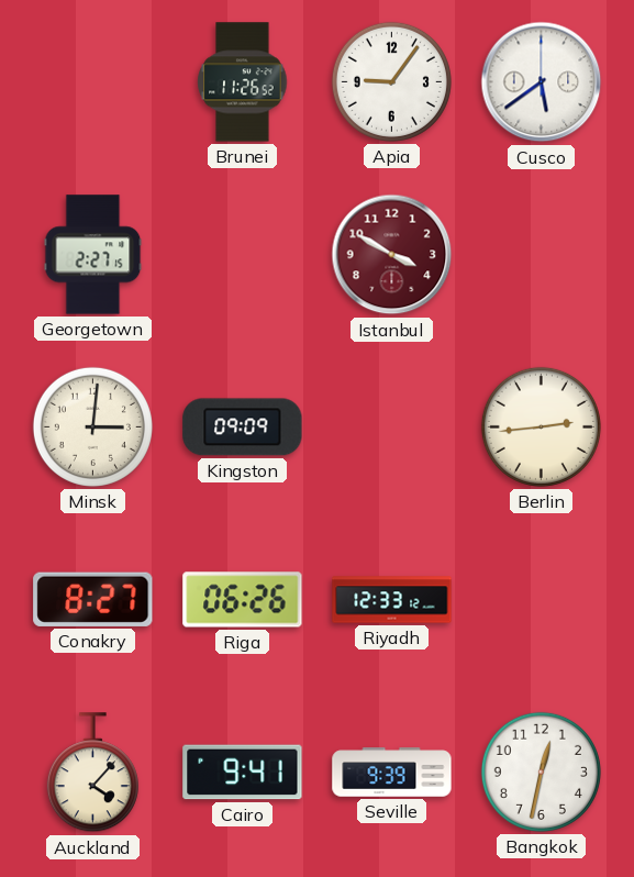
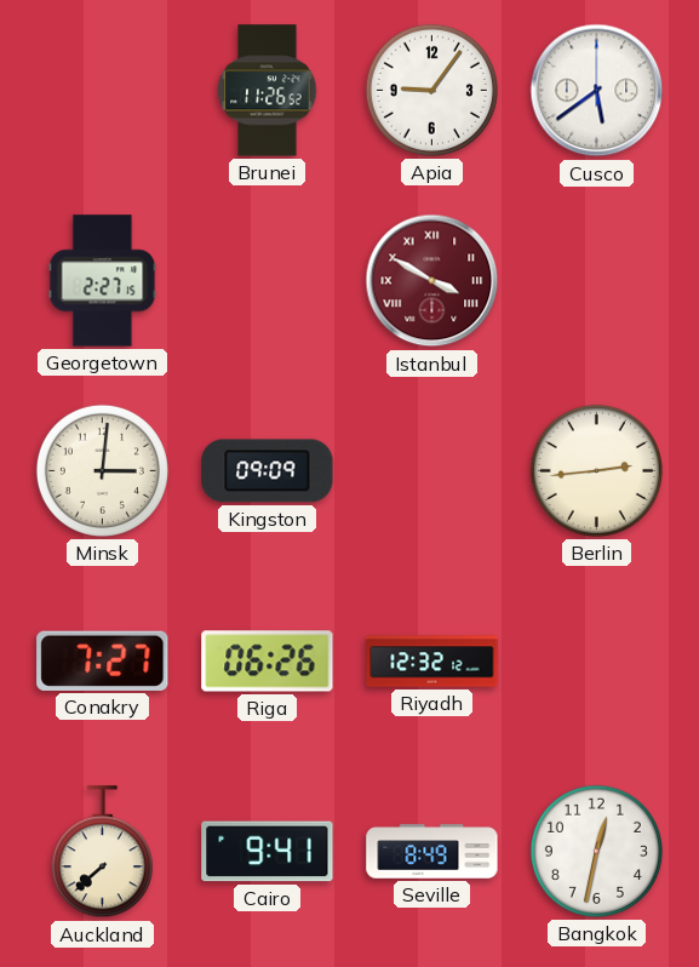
Istanbul numerals: Arabic -> Roman
Conakry: 8:27 -> 7:27
Riyadh: 12:33 -> 12:32
Auckland: 4:07 -> 7:38
Seville: 9:39 -> 8:49
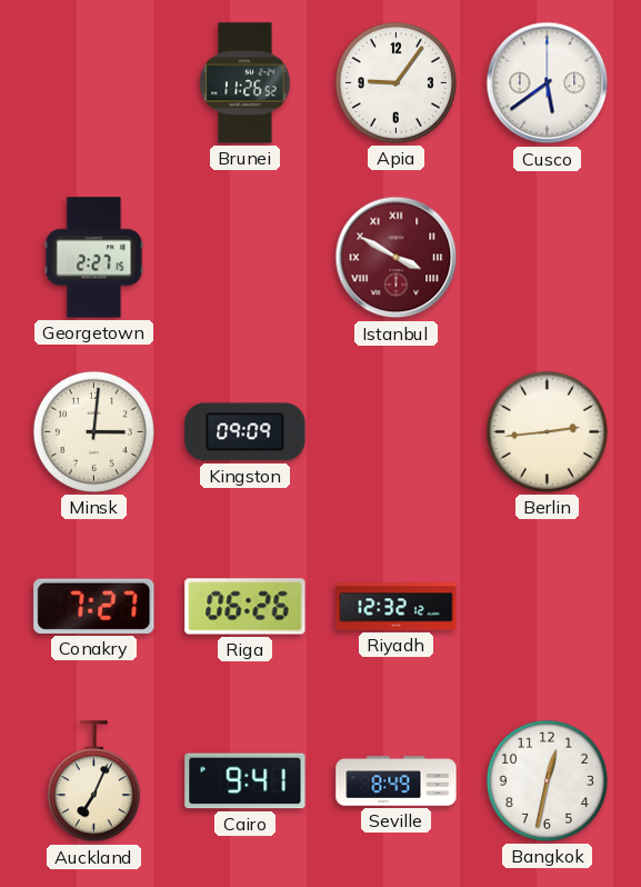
Auckland: 7:38 -> 7:04
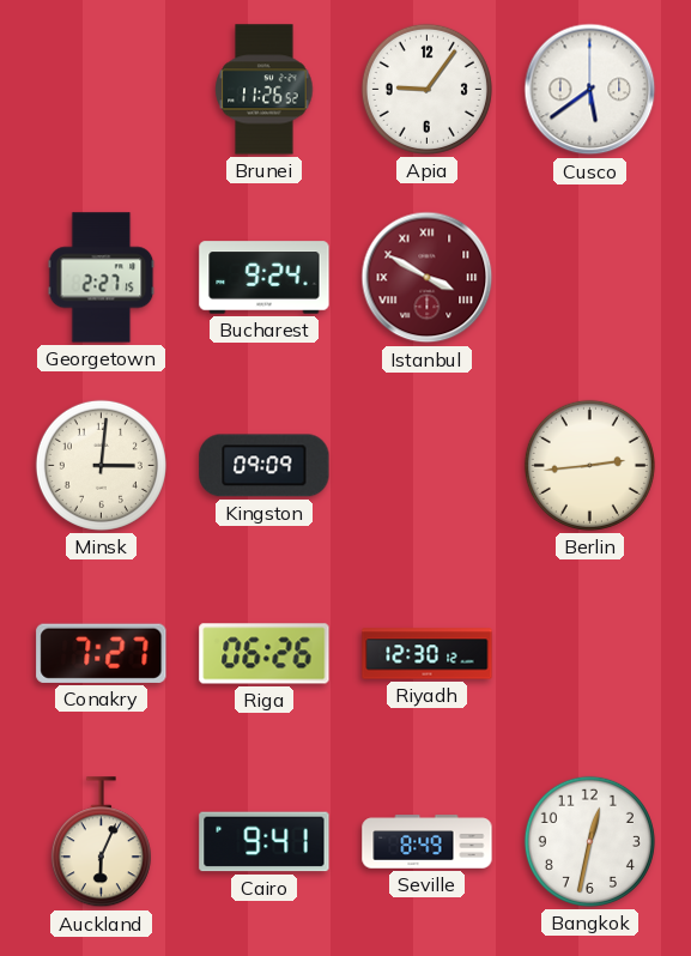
Bucharest: none -> 9:24
Riyadh: 12:32 -> 12:30
Auckland: 7:04 -> 6:04
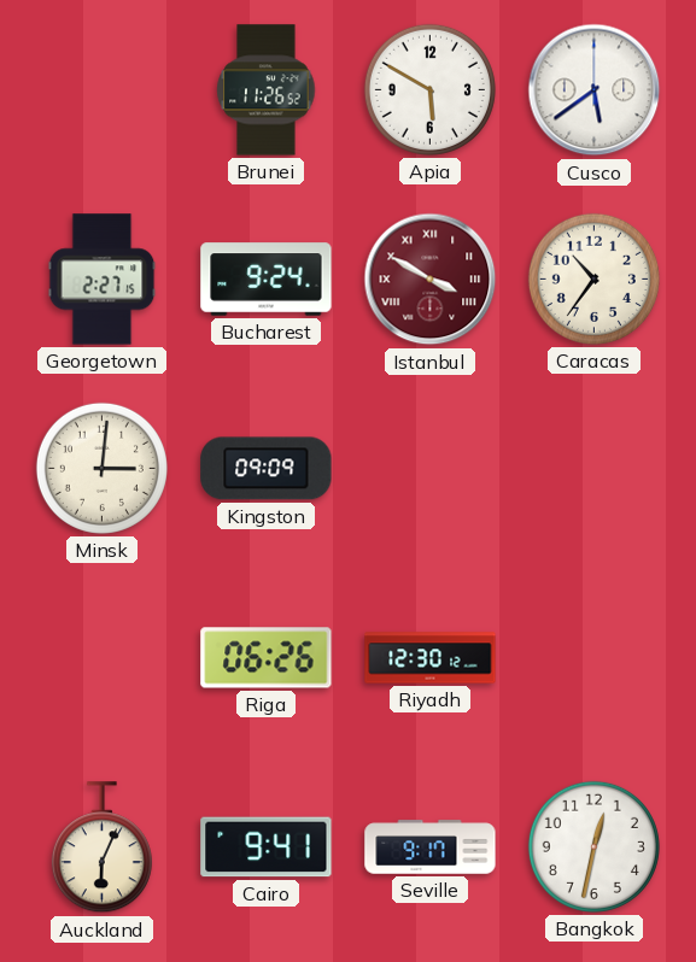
Apia: 9:06 -> 5:50
Caracas: none -> 10:36
Berlin: 2:44 -> none
Conakry: 7:27 -> none
Seville: 8:49 -> 9:17
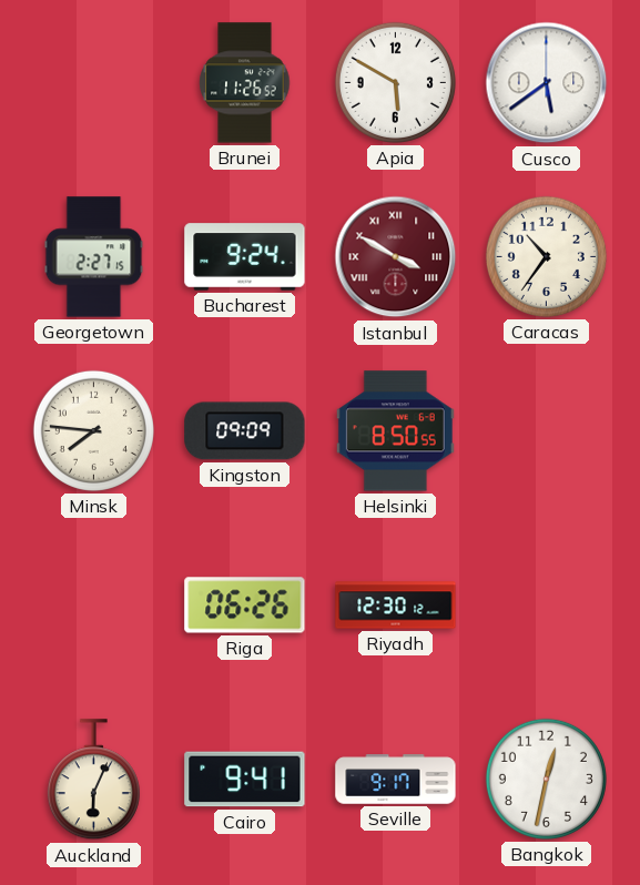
Minsk: 3:01 -> 7:46
Helsinki: none -> 8:50
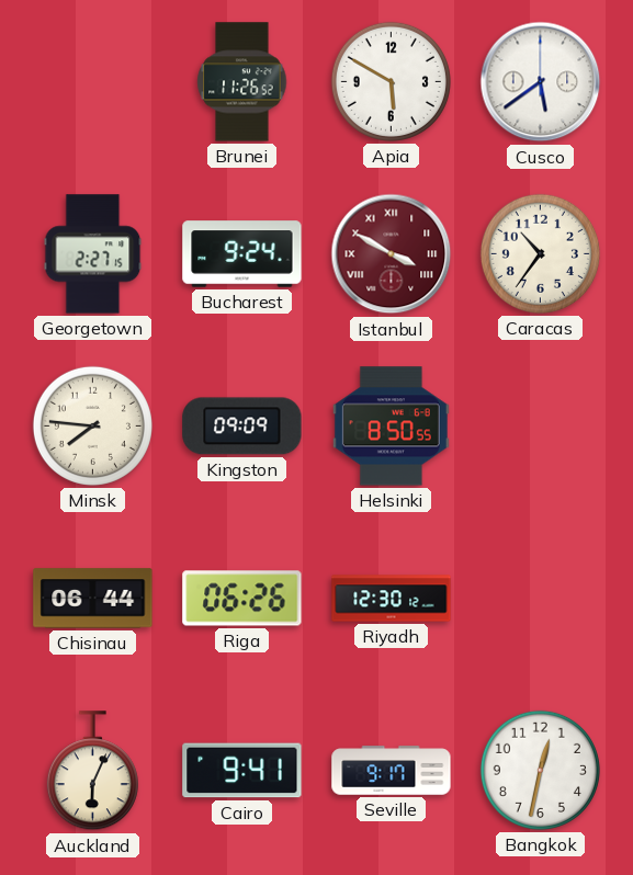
Chisinau: none -> 06:44
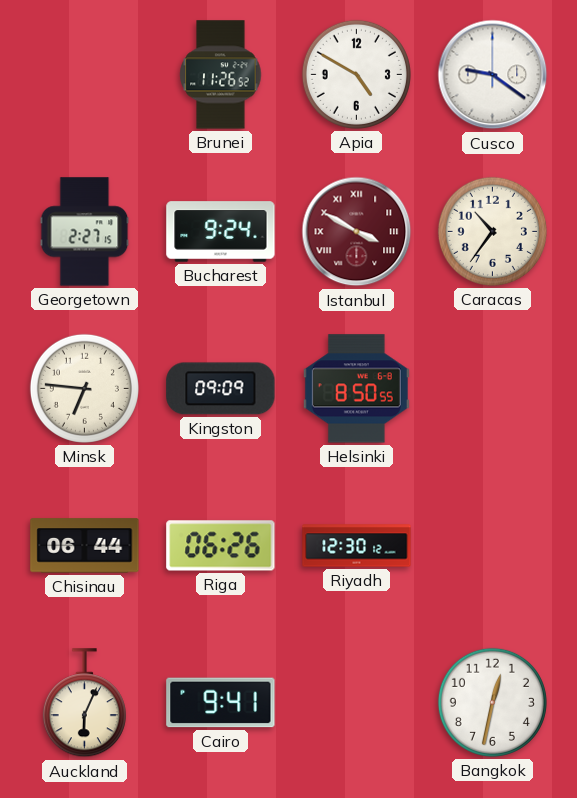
Apia: 5:50 -> 4:50
Cusco: 5:39 -> 9:21
Minsk: 7:46 -> 6:46
Seville: 9:17 -> none
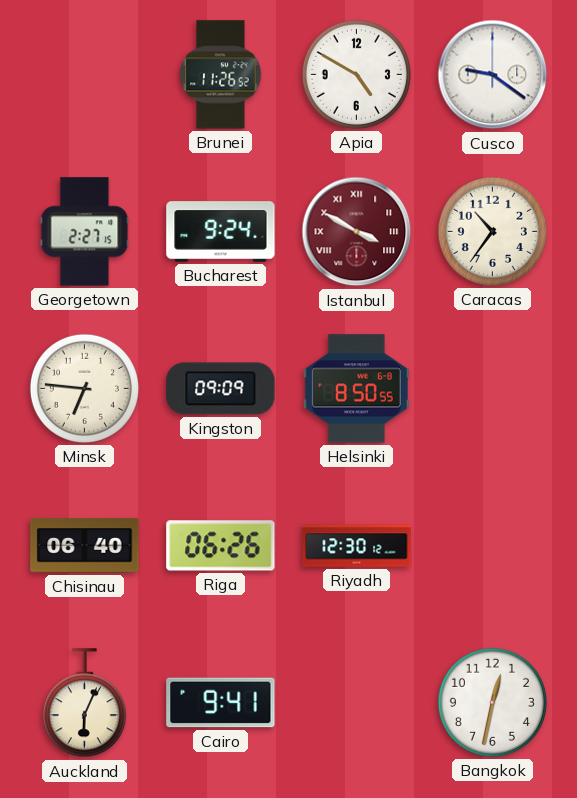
Chisinau: 06:44 -> 06:40
